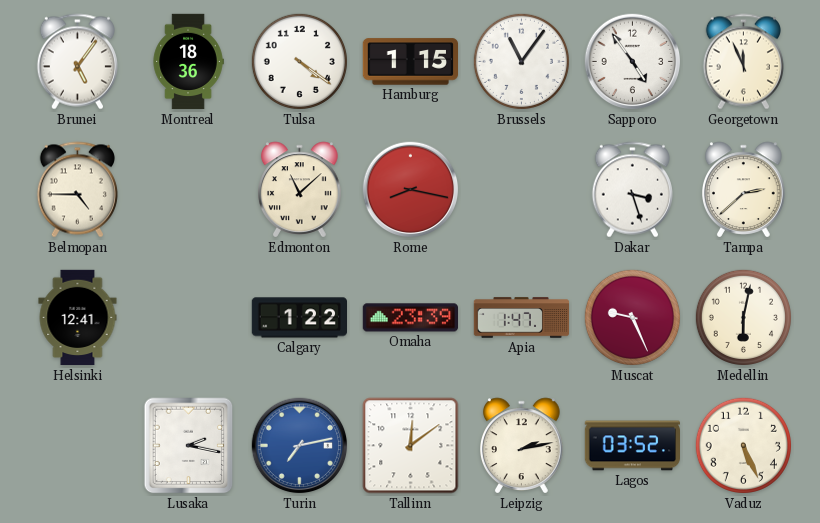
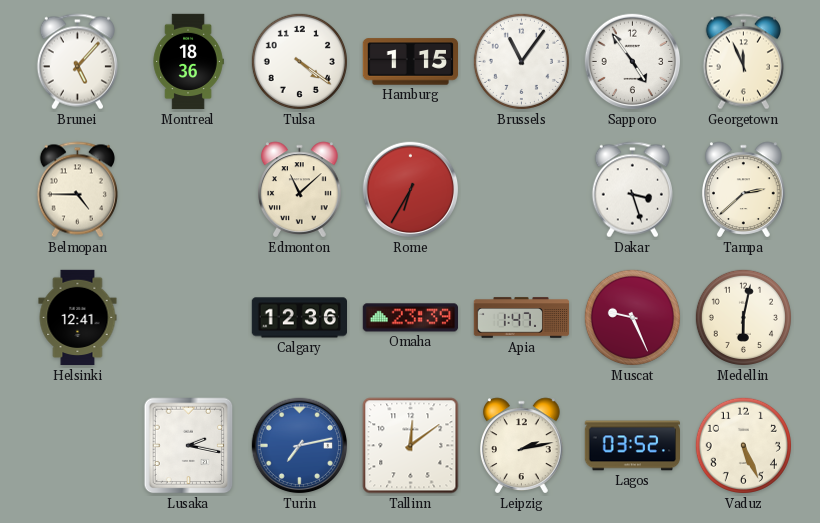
Brunei: 5:06 -> 5:07
Rome: 8:17 -> 6:35
Calgary: 1:22 -> 12:36
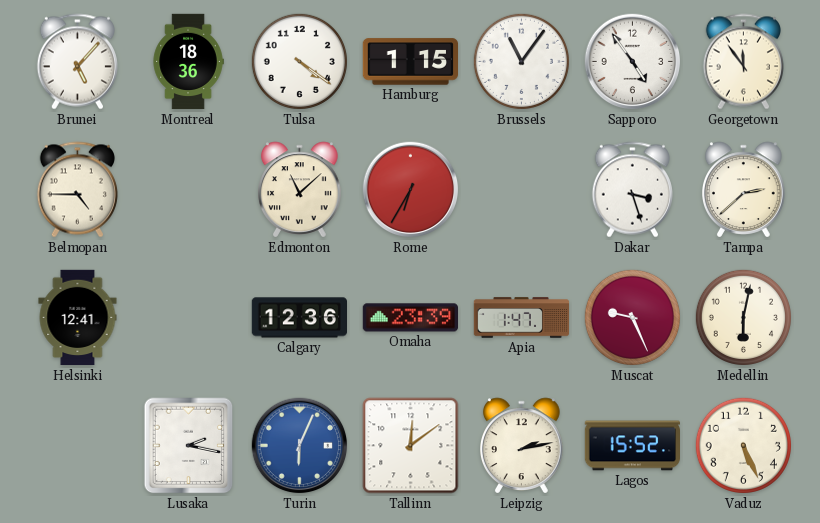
Georgetown: 11:56 -> 11:54
Turin: 7:13 -> 6:04
Lagos: 03:52 -> 15:52
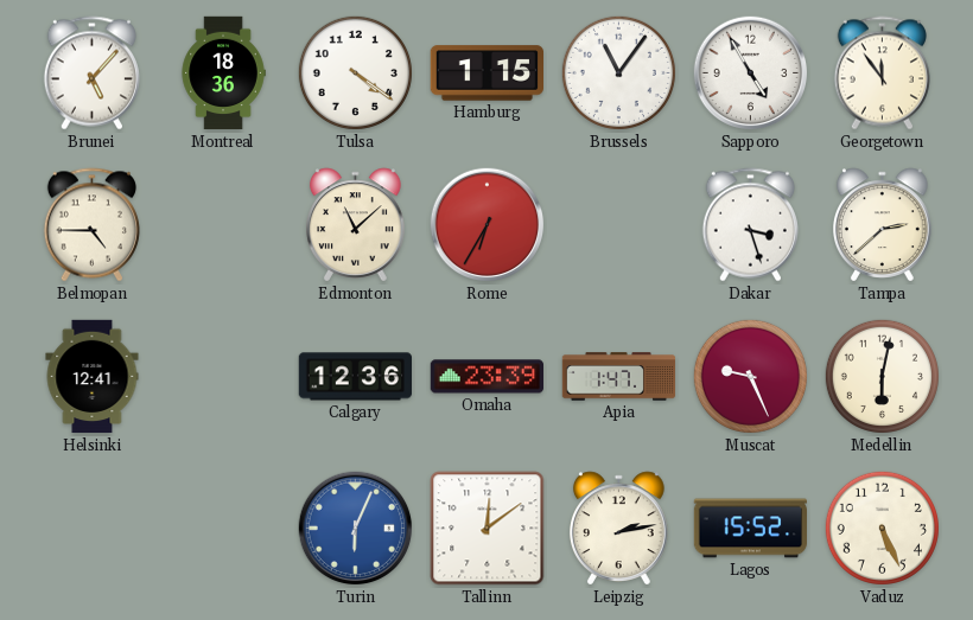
Sapporo: 4:54 -> 4:55
Lusaka: 2:17 -> none
